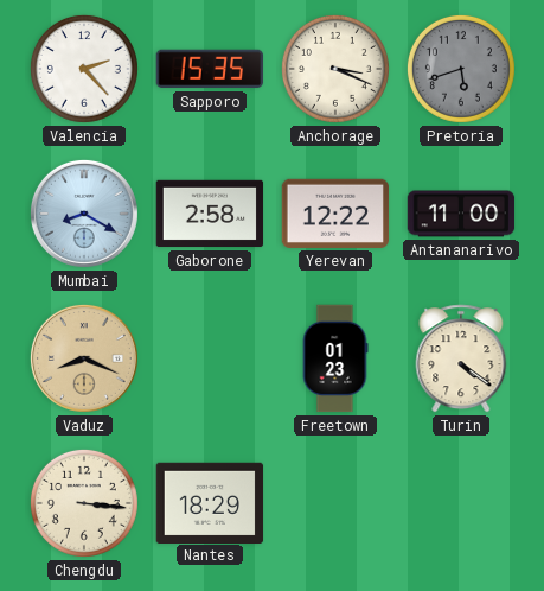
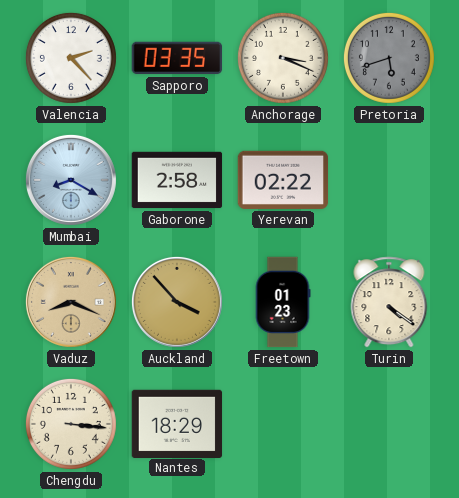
Sapporo: 15:35 -> 03:35
Yerevan: 12:22 -> 02:22
Antananarivo: 11:00 -> none
Auckland: none -> 3:53
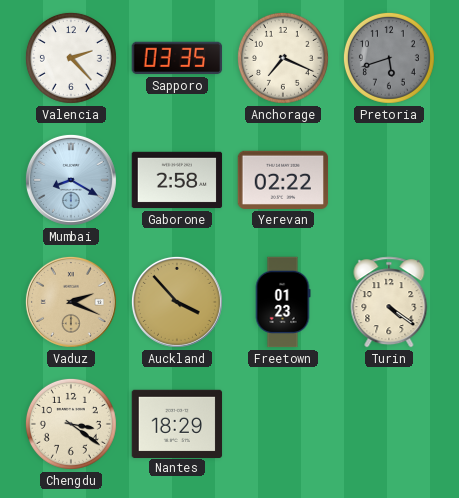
Anchorage: 3:19 -> 7:19
Vaduz: 8:19 -> 2:19
Chengdu: 3:16 -> 3:21
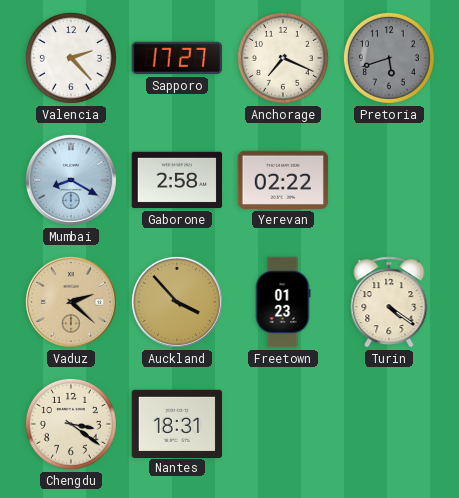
Sapporo: 03:35 -> 17:27
Vaduz: 2:19 -> 2:22
Nantes: 18:29 -> 18:31
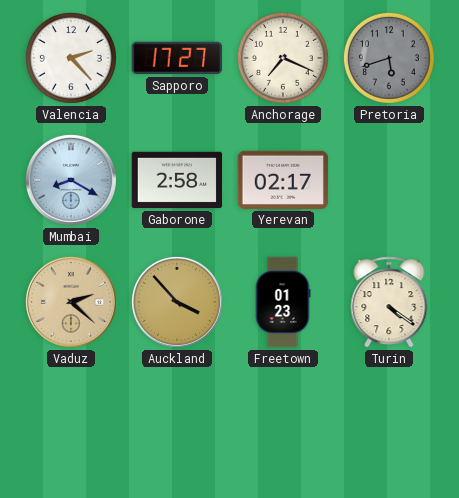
Yerevan: 02:22 -> 02:17
Chengdu: 3:21 -> none
Nantes: 18:31 -> none
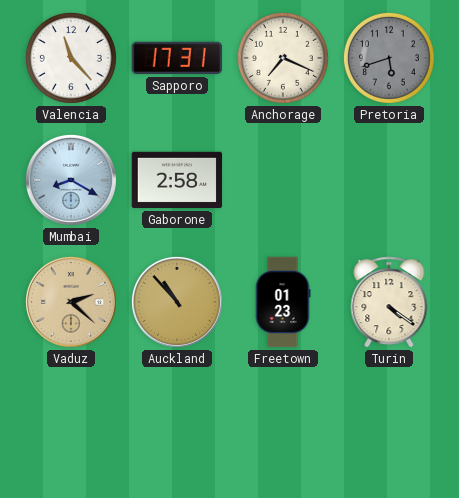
Valencia: 2:23 -> 11:23
Sapporo: 17:27 -> 17:31
Yerevan: 02:17 -> none
Auckland: 3:53 -> 10:53
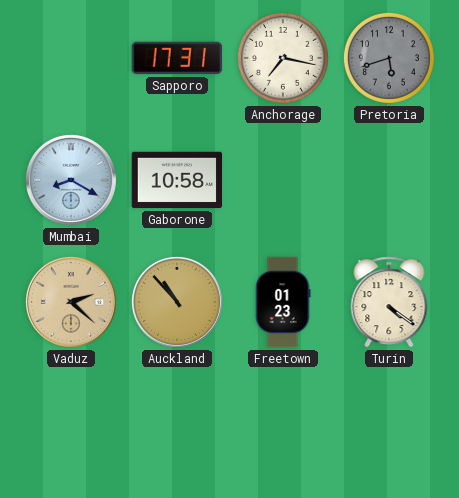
Valencia: 11:23 -> none
Anchorage: 7:19 -> 7:17
Gaborone: 2:58 -> 10:58
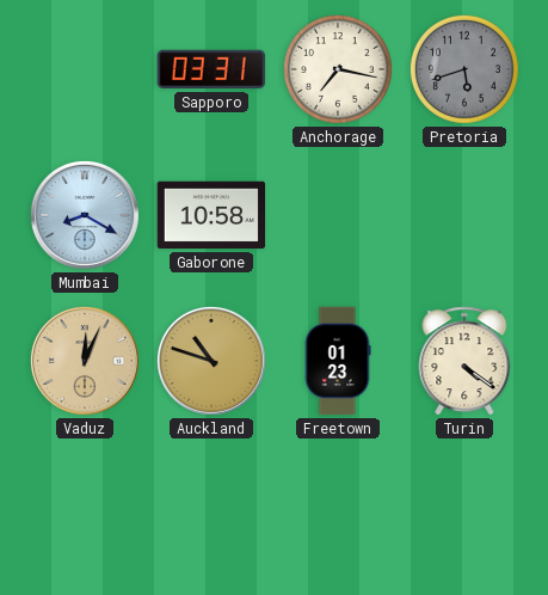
Sapporo: 17:31 -> 03:31
Vaduz: 2:22 -> 12:04
Auckland: 10:53 -> 10:48
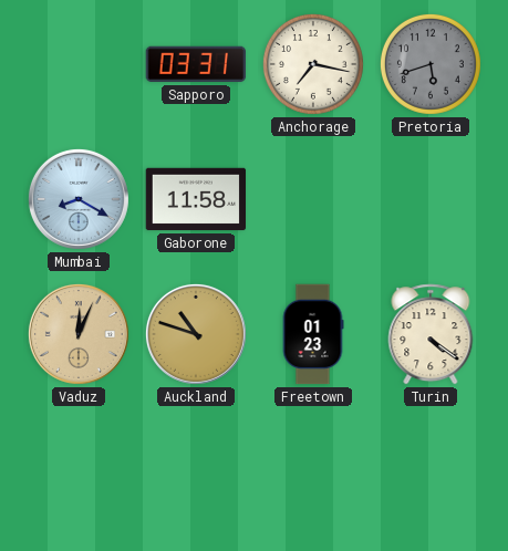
Gaborone: 10:58 -> 11:58
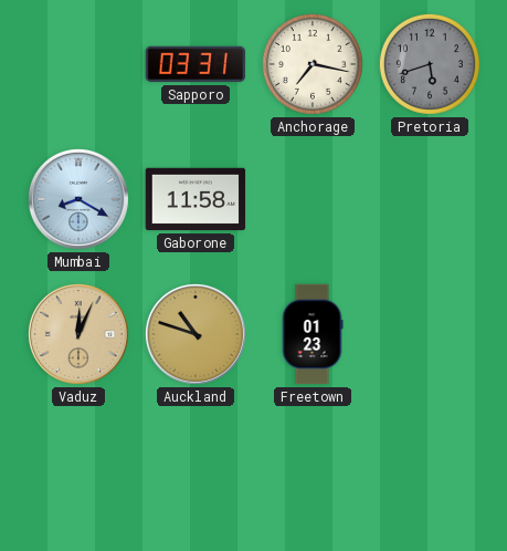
Turin: 4:21 -> none
